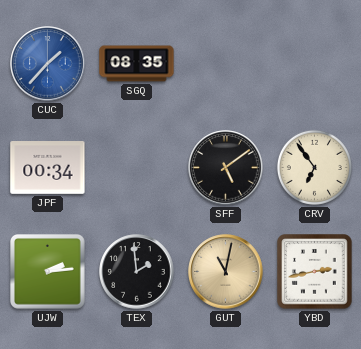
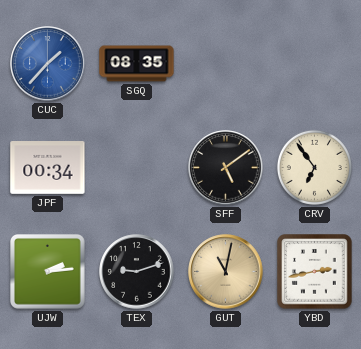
TEX: 1:59 -> 9:12
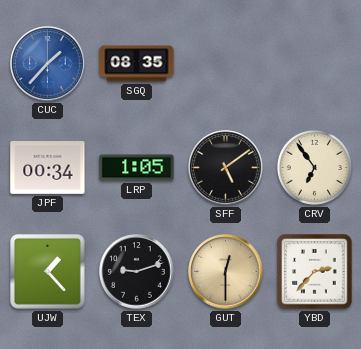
LRP: none -> 1:05
UJW: 2:14 -> 1:23
GUT: 11:02 -> 12:30
YBD: 2:43 -> 2:37
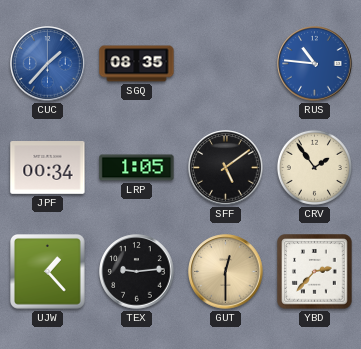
RUS: none -> 10:46
CRV: 6:54 -> 1:54
TEX: 9:12 -> 9:14
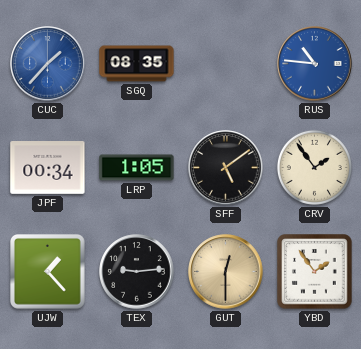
YBD: 2:37 -> 1:54
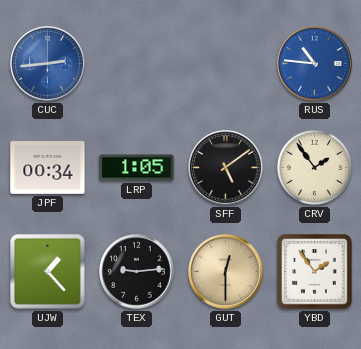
CUC: 1:37 -> 2:44
SGQ: 08:35 -> none
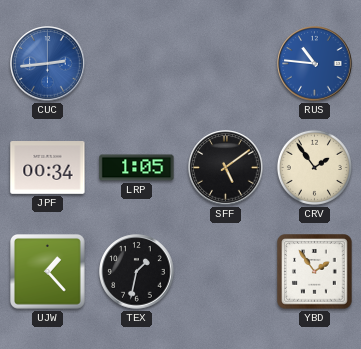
TEX: 9:14 -> 1:32
GUT: 12:30 -> none
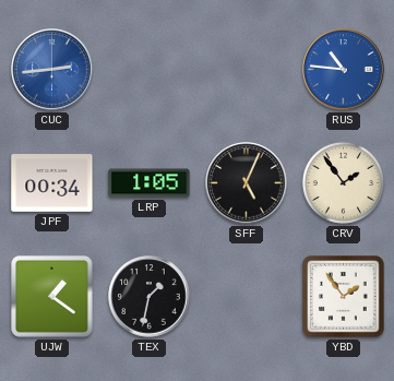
SFF: 5:09 -> 5:04
UJW: 1:23 -> 1:21
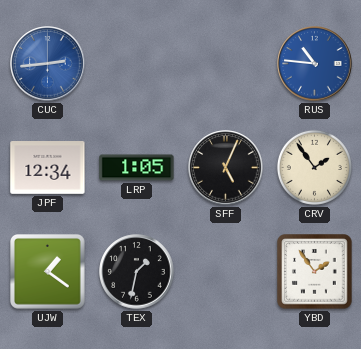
JPF: 00:34 -> 12:34
